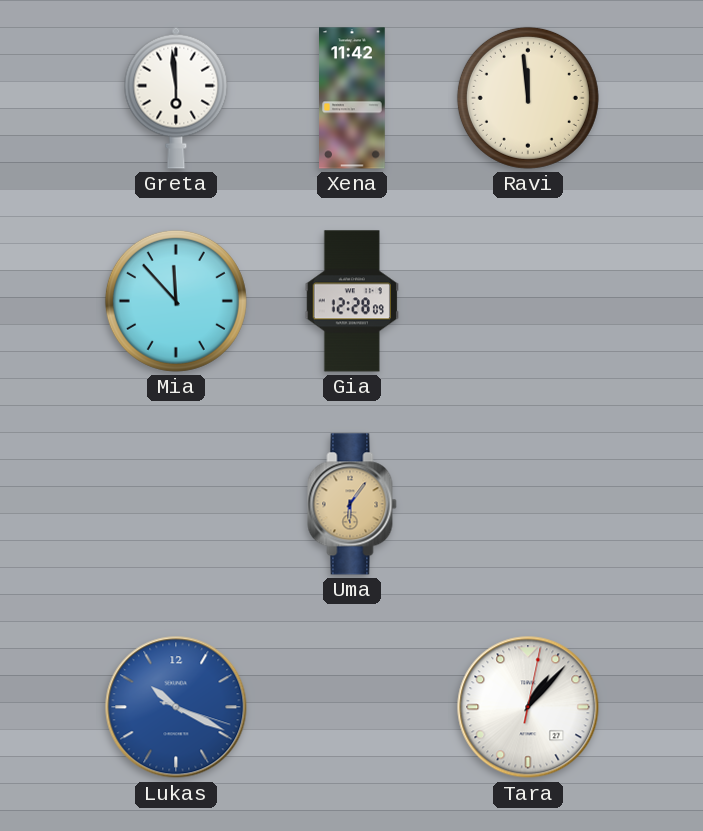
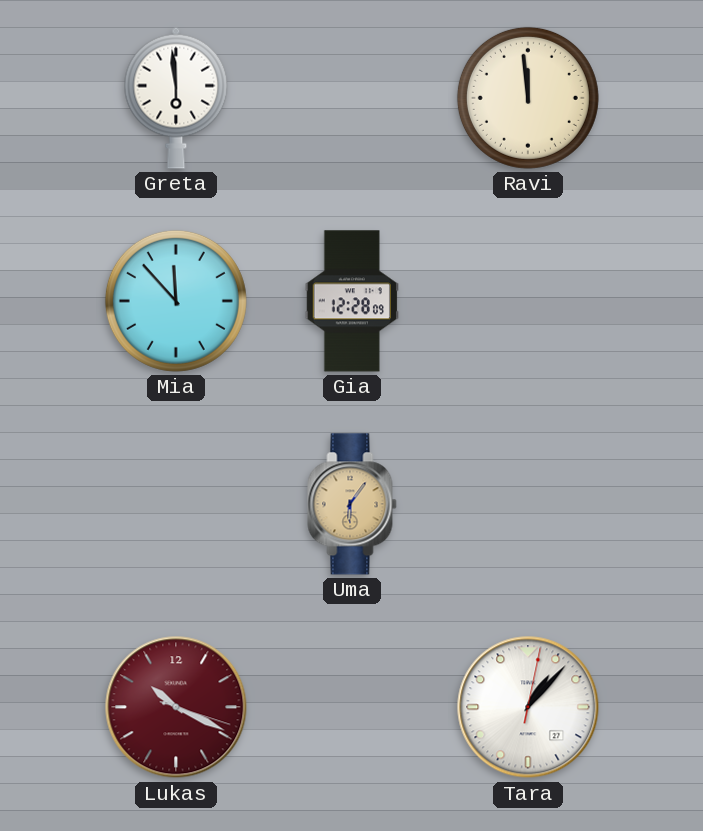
Xena: 11:42 -> none
Lukas dial: blue -> burgundy
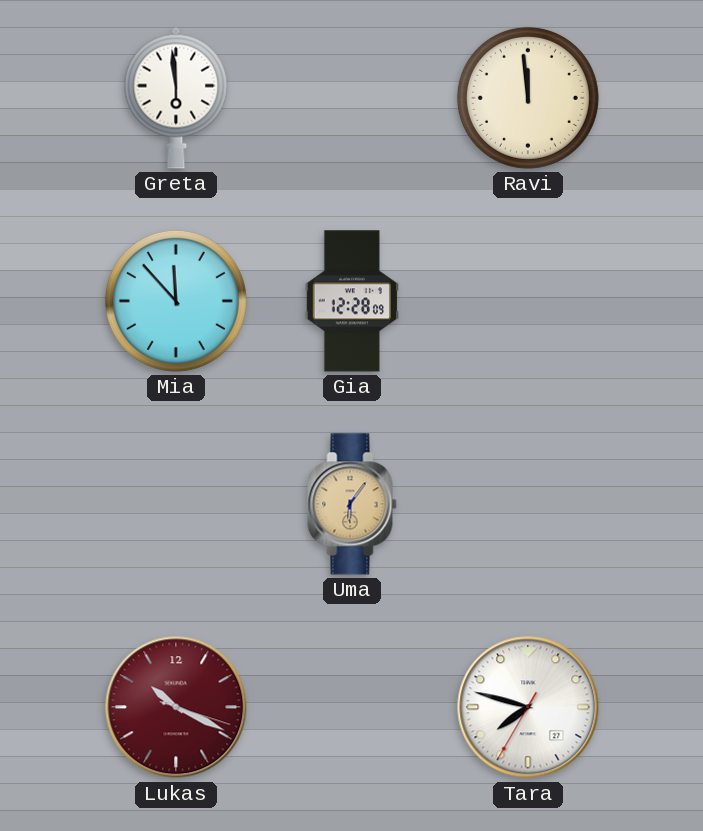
Tara: 1:07 -> 7:47
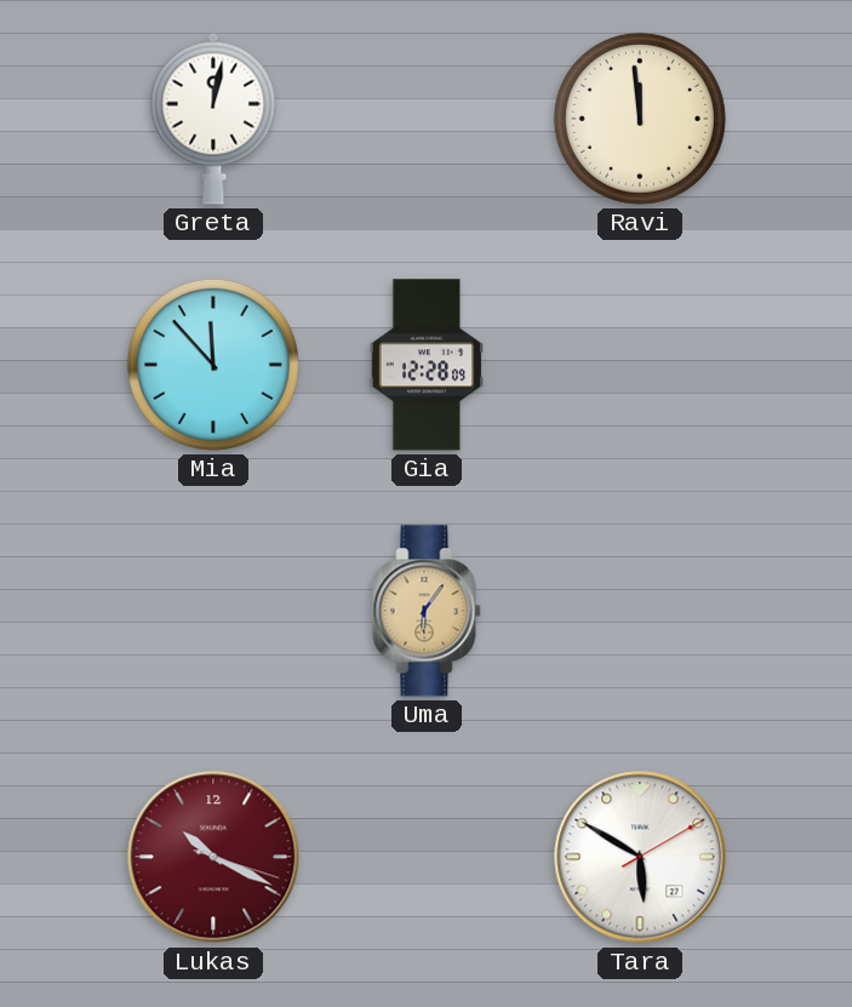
Greta: 5:59 -> 12:02
Tara: 7:47 -> 5:50
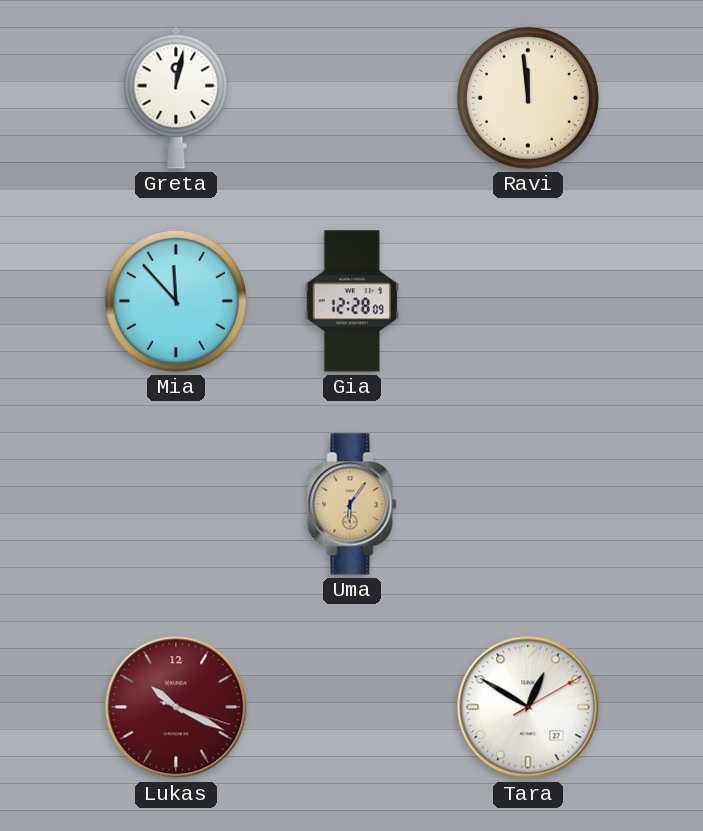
Tara: 5:50 -> 12:50
